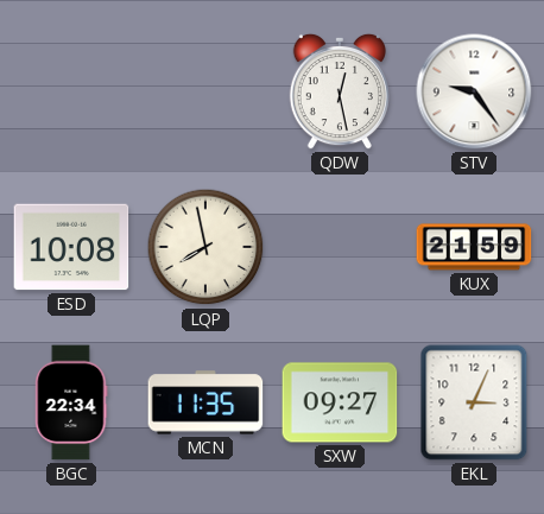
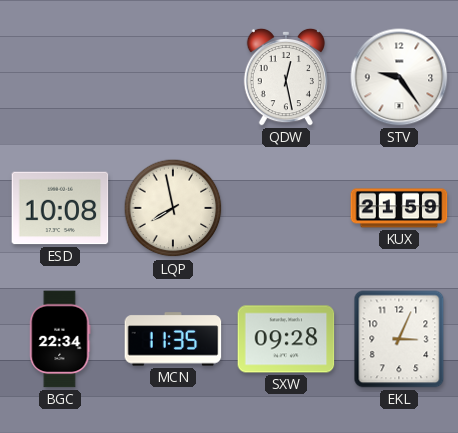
SXW: 09:27 -> 09:28
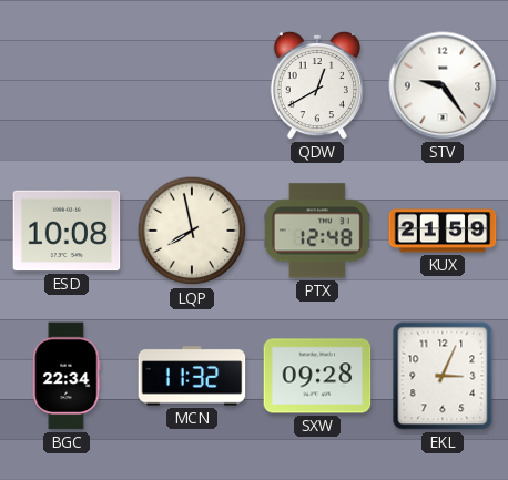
QDW: 12:28 -> 12:40
PTX: none -> 12:48
MCN: 11:35 -> 11:32
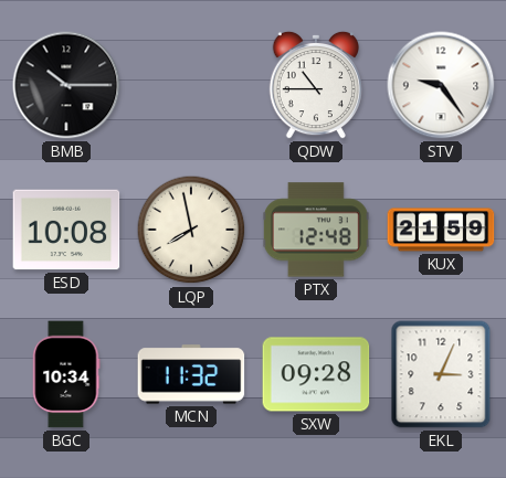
BMB: none -> 10:15
QDW: 12:40 -> 10:45
BGC: 22:34 -> 10:34
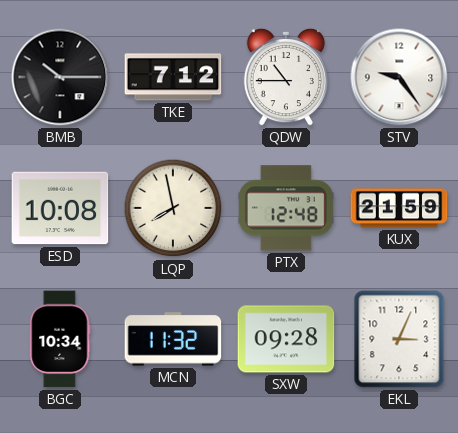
TKE: none -> 7:12
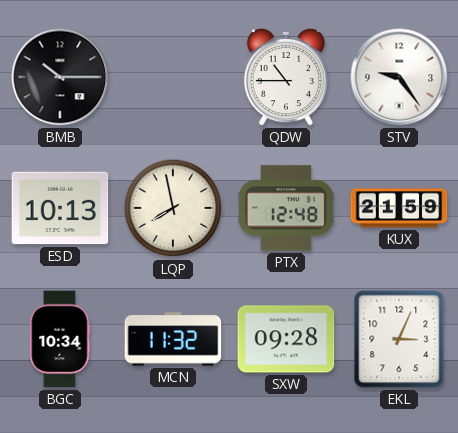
TKE: 7:12 -> none
ESD: 10:08 -> 10:13
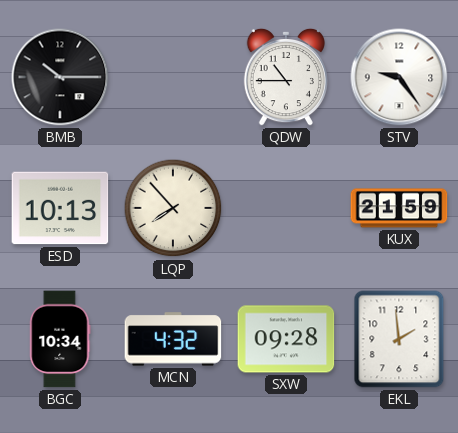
LQP: 7:58 -> 7:53
PTX: 12:48 -> none
MCN: 11:32 -> 4:32
EKL: 3:04 -> 1:59
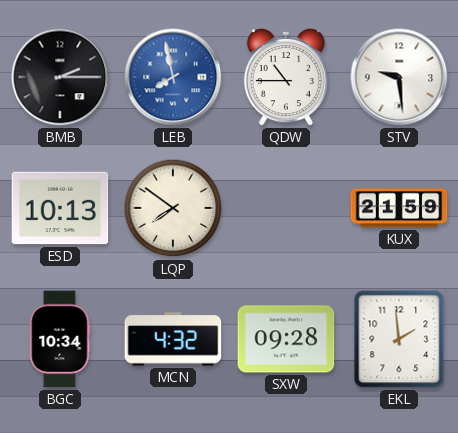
BMB: 10:15 -> 2:15
LEB: none -> 7:58
STV: 9:24 -> 9:29
LQP: 7:53 -> 7:51
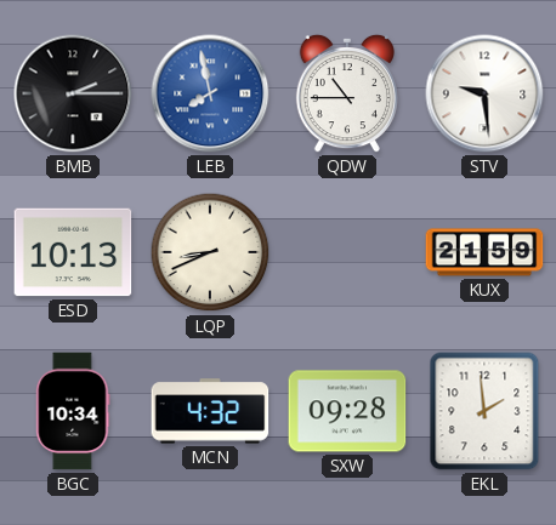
LQP: 7:51 -> 8:41
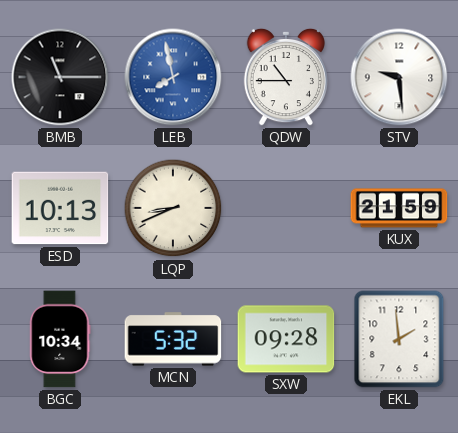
BMB: 2:15 -> 11:15
MCN: 4:32 -> 5:32
